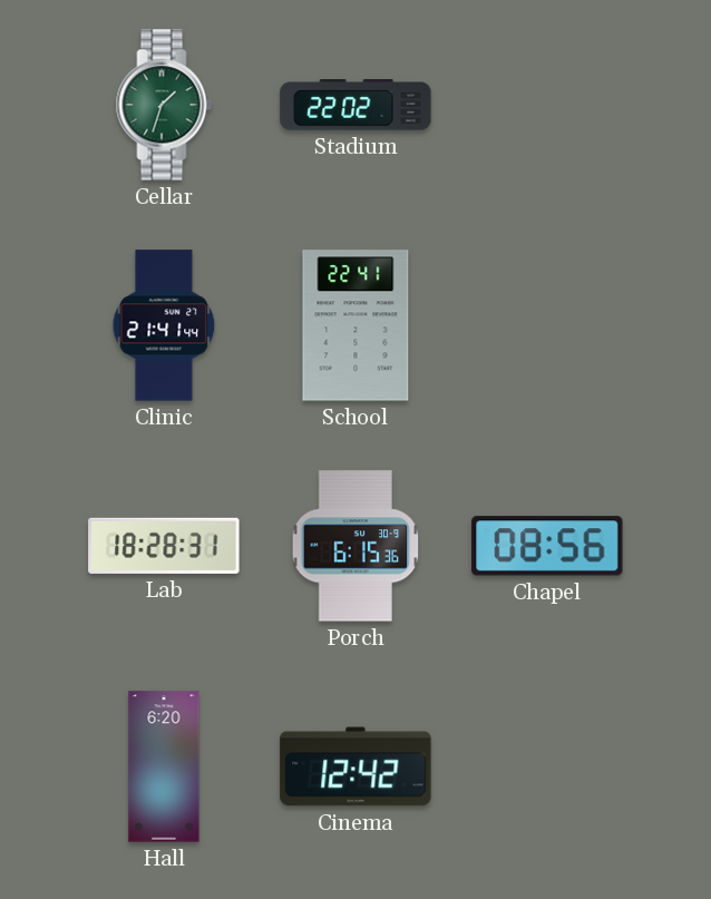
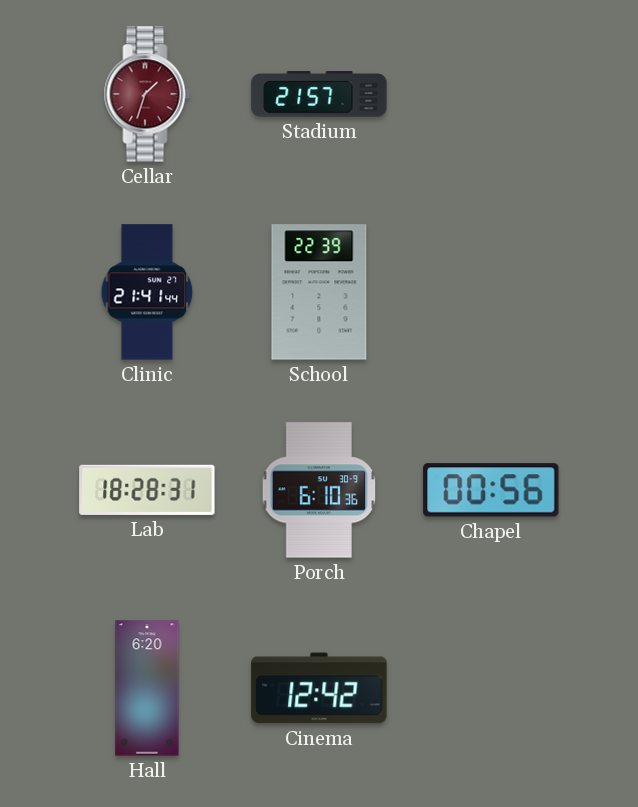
Cellar dial: green -> burgundy
Stadium: 22:02 -> 21:57
School: 22:41 -> 22:39
Porch: 6:15 -> 6:10
Chapel: 08:56 -> 00:56
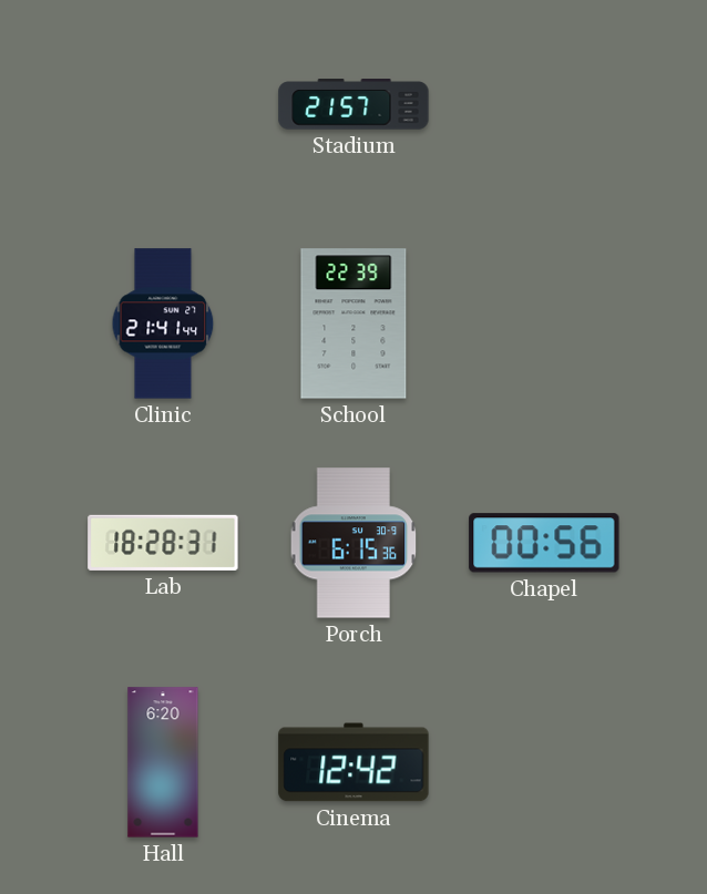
Cellar: 1:33 -> none
Porch: 6:10 -> 6:15
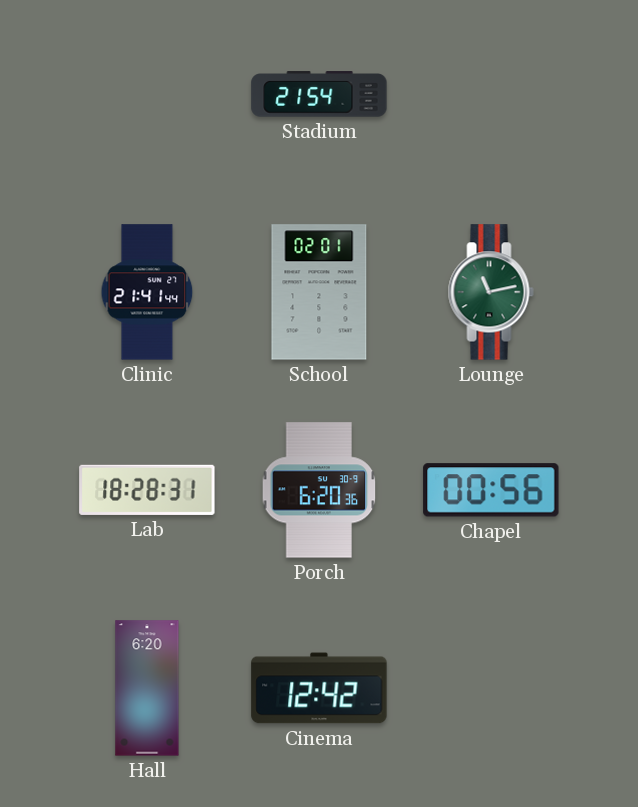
Stadium: 21:57 -> 21:54
School: 22:39 -> 02:01
Lounge: none -> 11:13
Porch: 6:15 -> 6:20
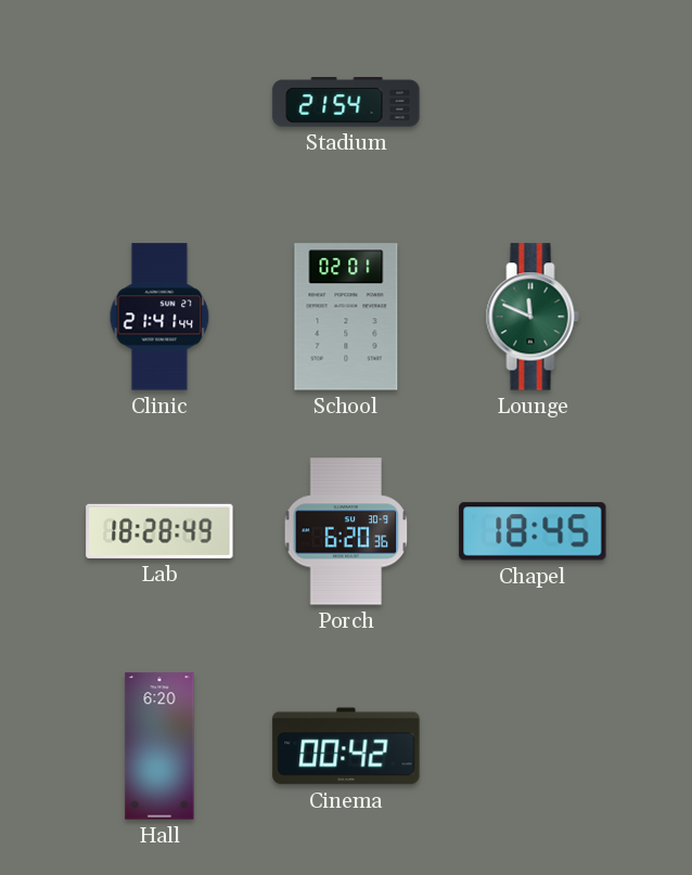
Lounge: 11:13 -> 11:49
Lab: 18:28:31 -> 18:28:49
Chapel: 00:56 -> 18:45
Cinema: 12:42 -> 00:42
